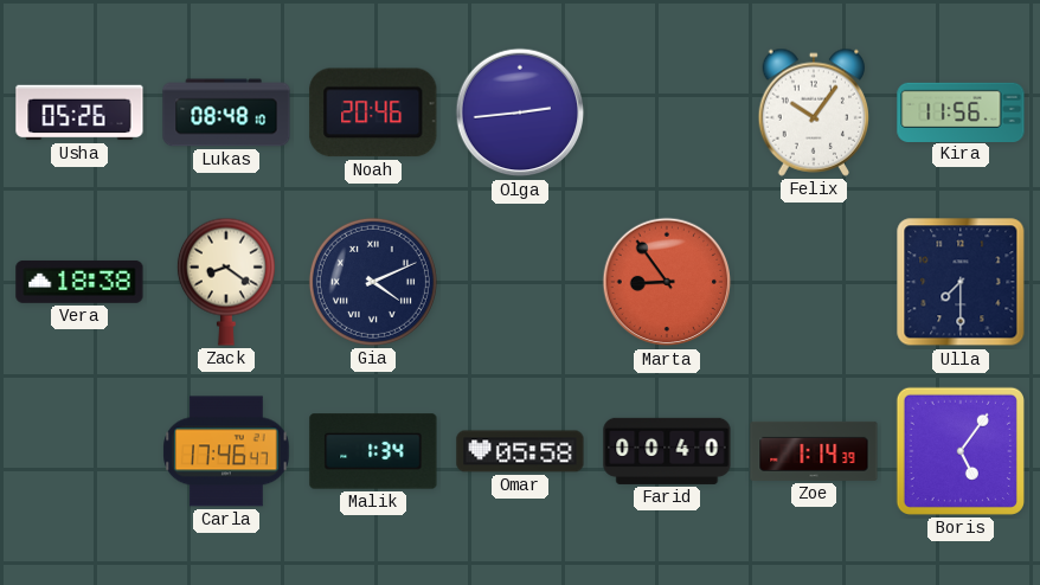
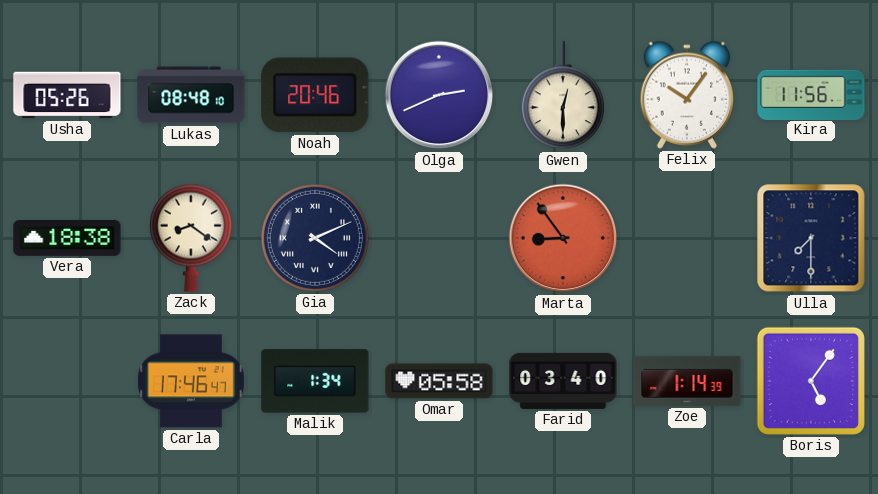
Olga: 2:44 -> 2:41
Gwen: none -> 12:30
Farid: 00:40 -> 03:40
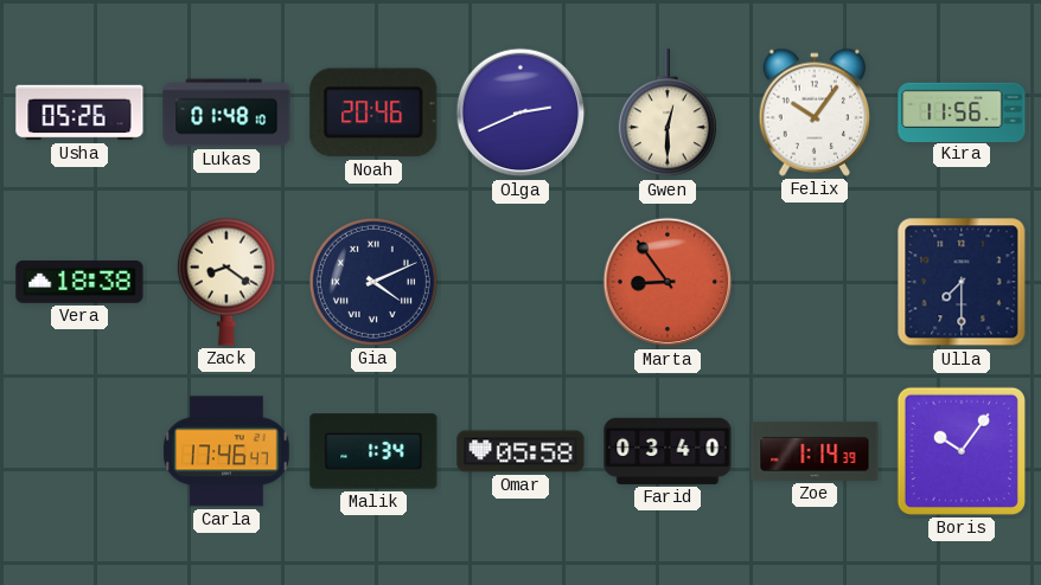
Lukas: 08:48 -> 01:48
Boris: 5:06 -> 10:06
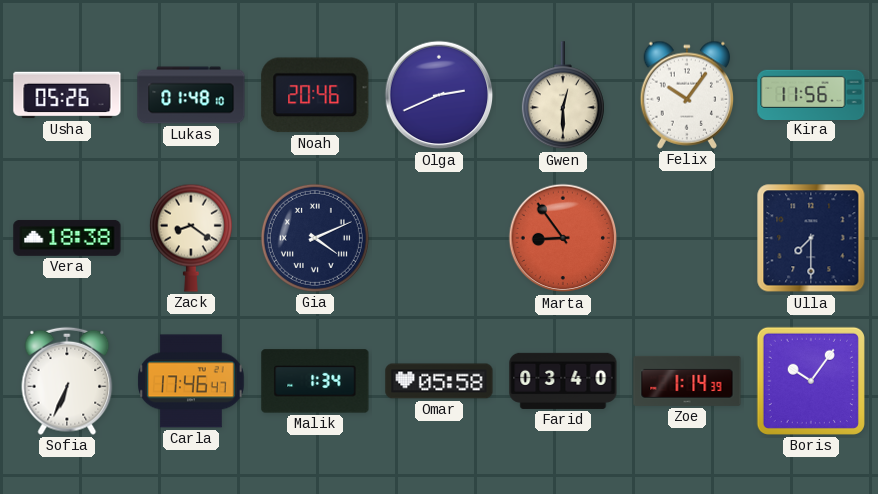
Sofia: none -> 6:34
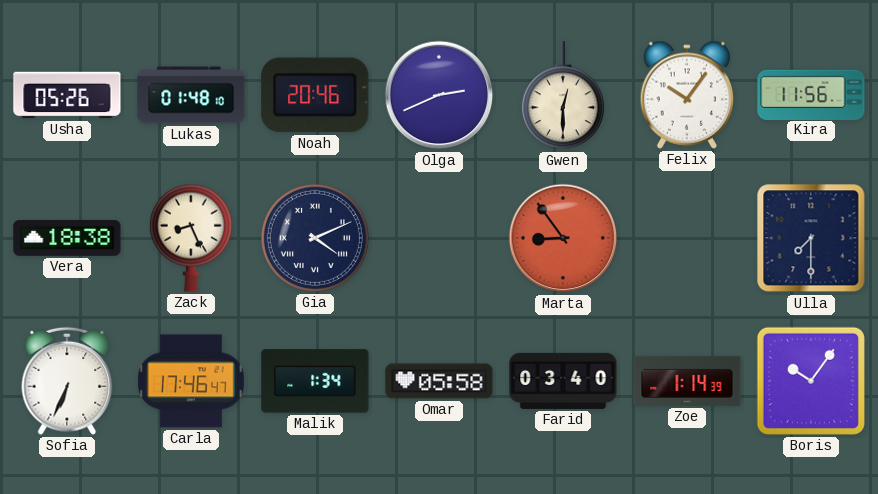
Zack: 8:21 -> 8:26
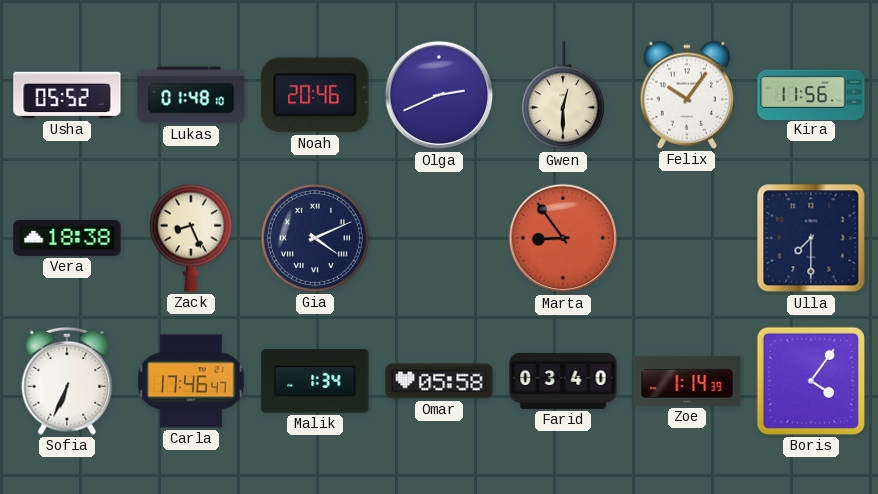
Usha: 05:26 -> 05:52
Boris: 10:06 -> 4:06
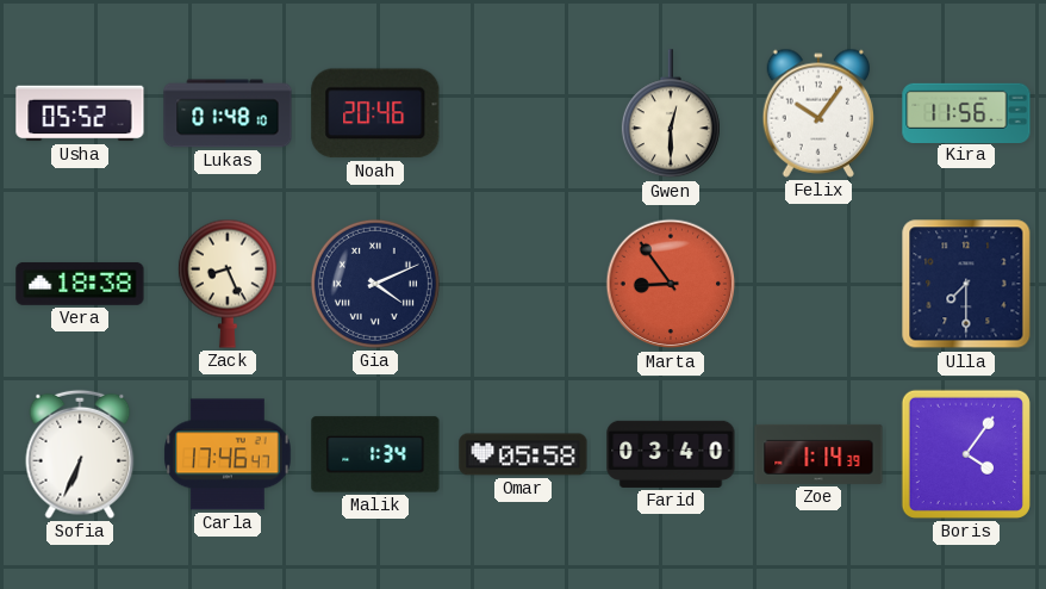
Olga: 2:41 -> none
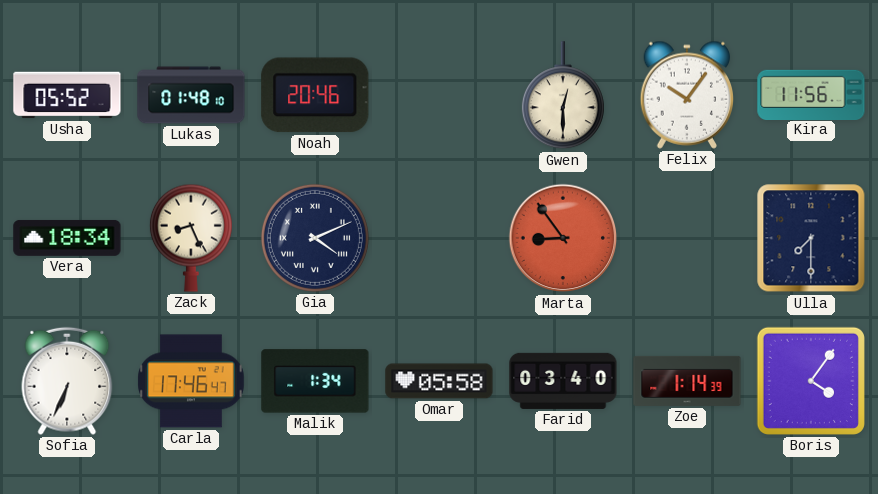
Vera: 18:38 -> 18:34
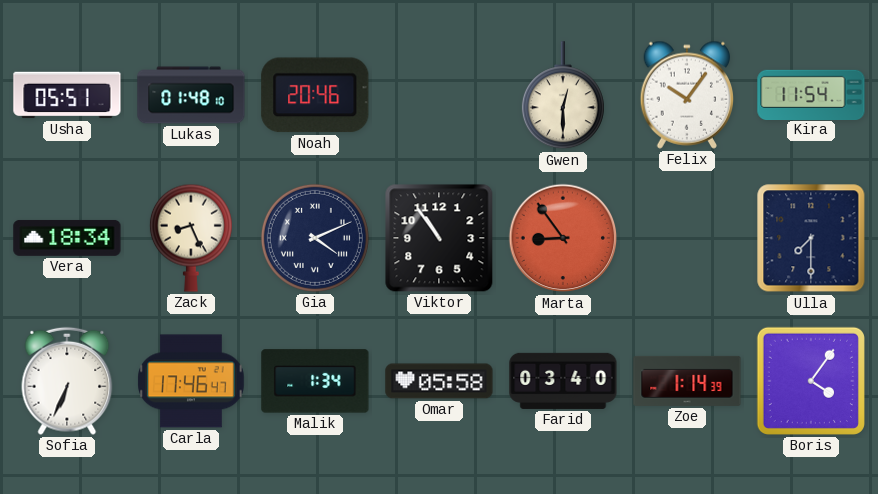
Usha: 05:52 -> 05:51
Kira: 11:56 -> 11:54
Viktor: none -> 10:54
